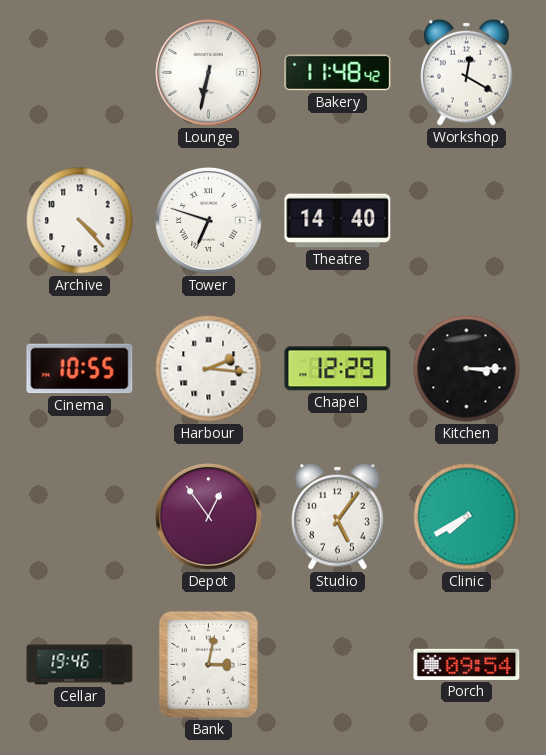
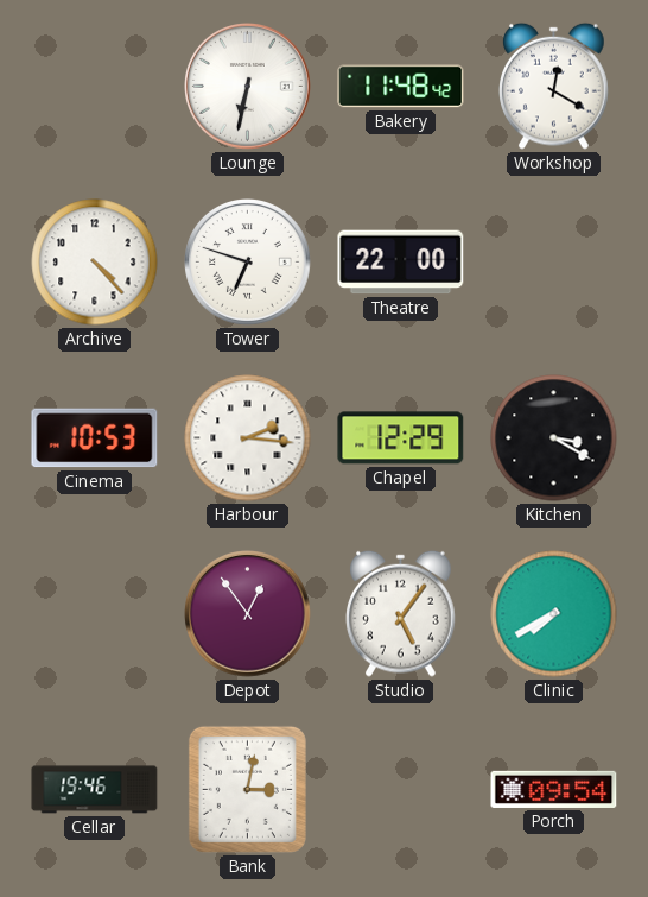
Theatre: 14:40 -> 22:00
Cinema: 10:55 -> 10:53
Kitchen: 3:15 -> 3:20
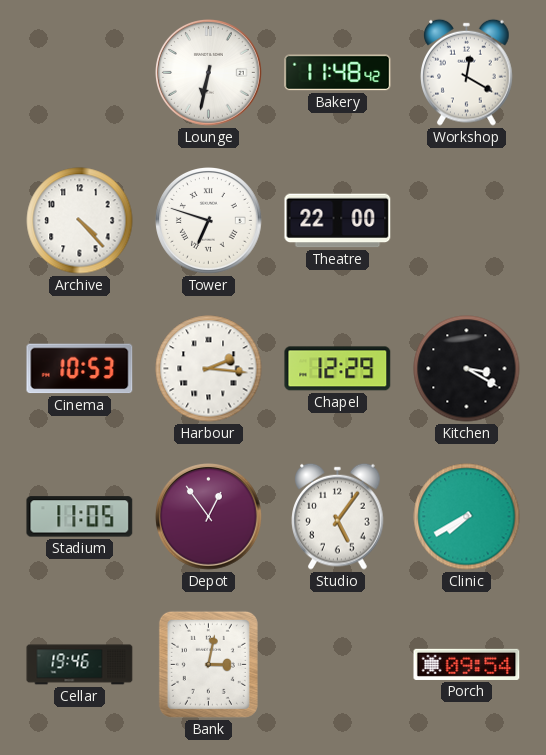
Stadium: none -> 11:05
